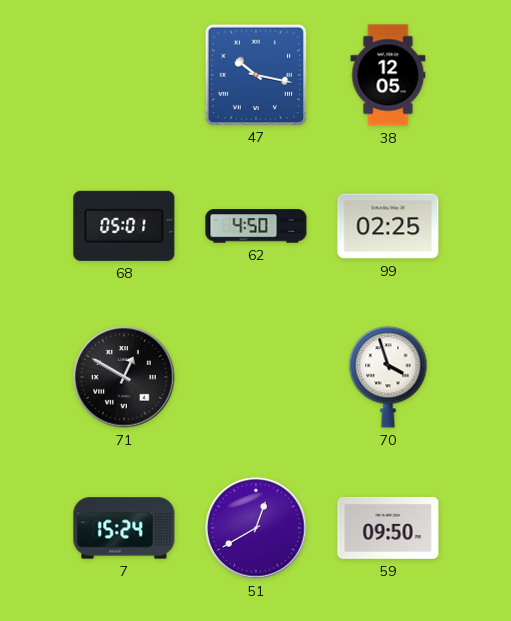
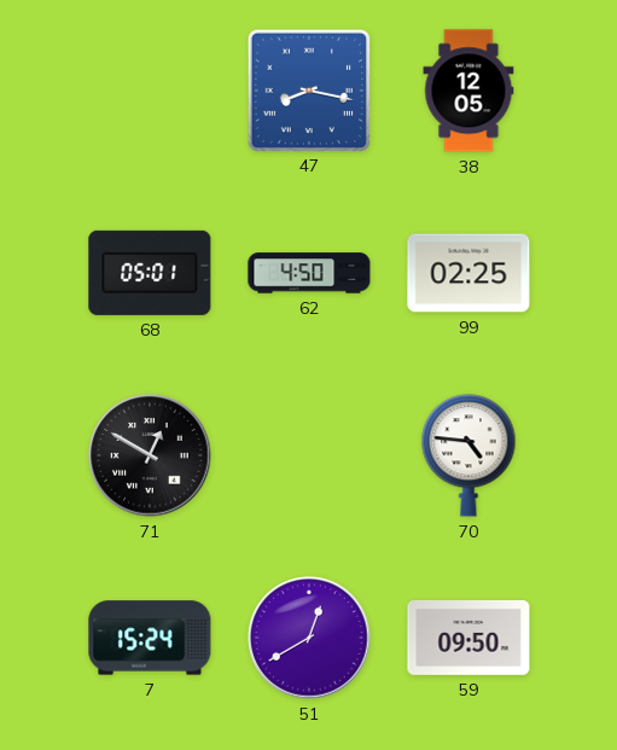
47: 10:17 -> 8:17
70: 3:57 -> 4:46
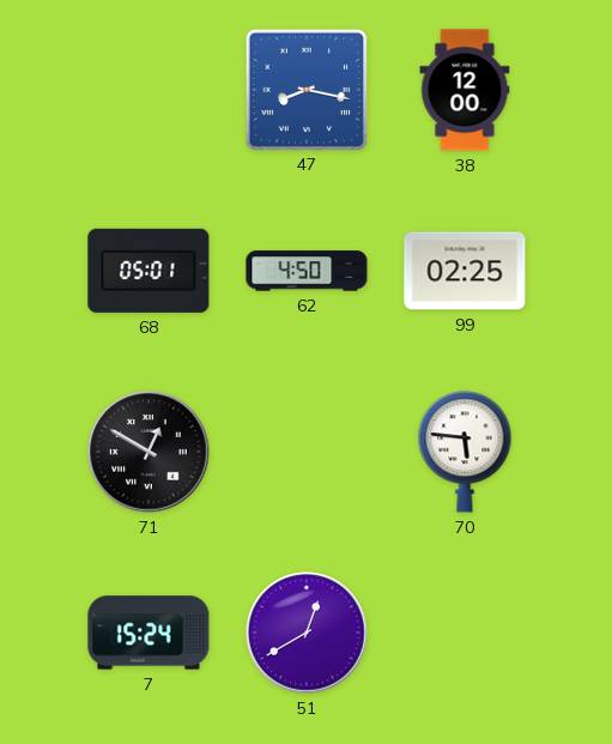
38: 12:05 -> 12:00
70: 4:46 -> 5:46
59: 09:50 -> none
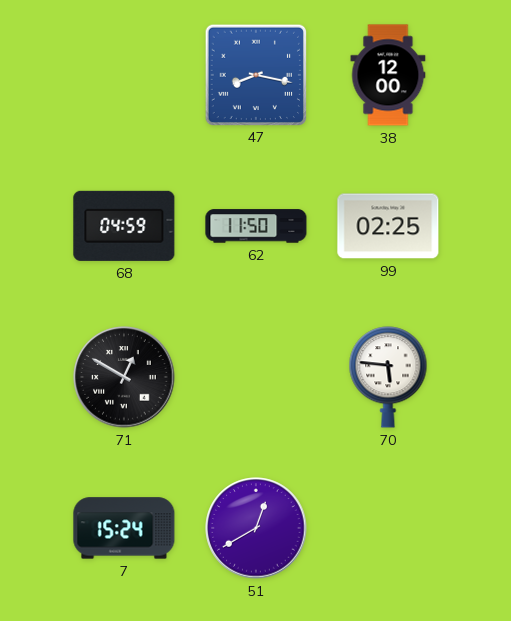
68: 05:01 -> 04:59
62: 4:50 -> 11:50
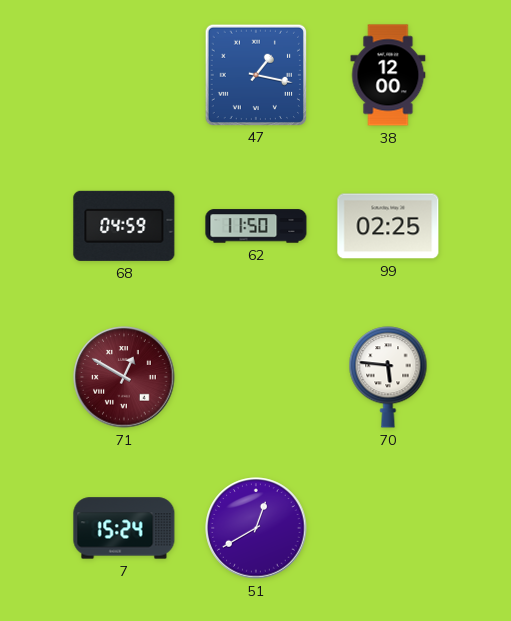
47: 8:17 -> 1:17
71 dial: black -> burgundy
